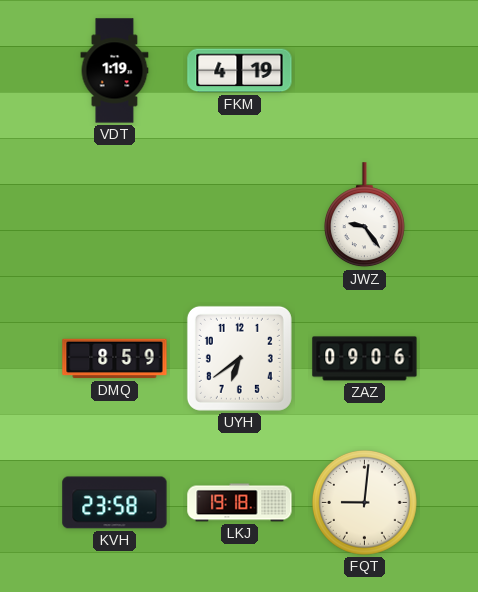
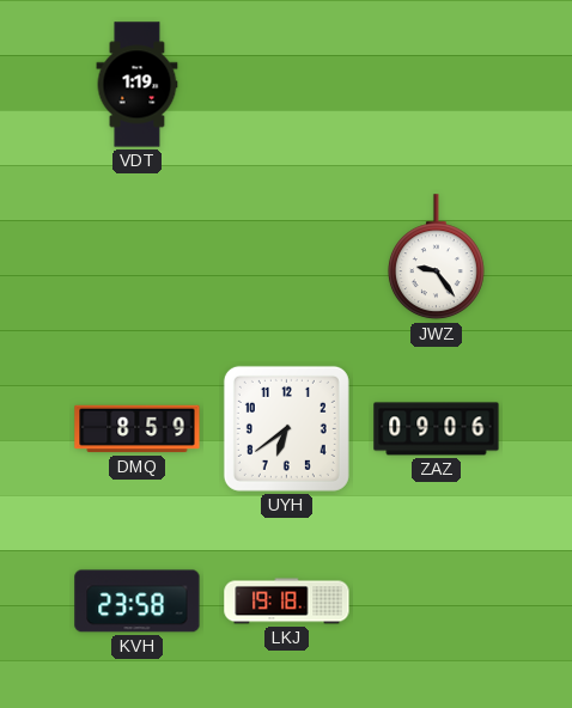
FKM: 4:19 -> none
FQT: 9:01 -> none
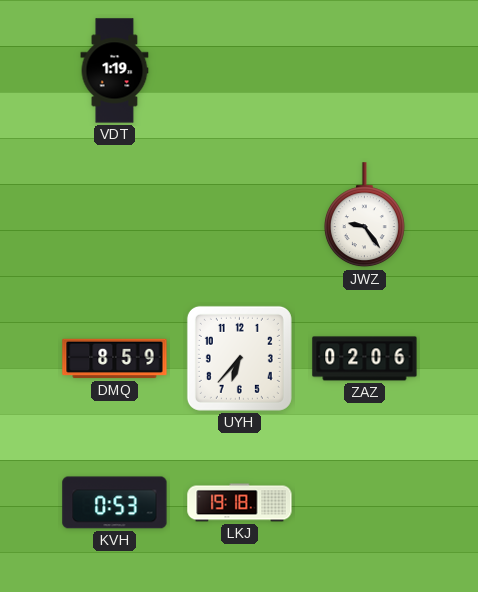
UYH: 6:39 -> 6:37
ZAZ: 09:06 -> 02:06
KVH: 23:58 -> 0:53
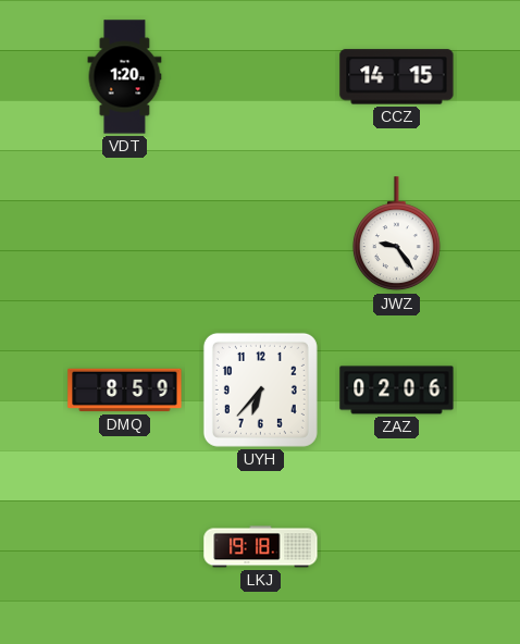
VDT: 1:19 -> 1:20
CCZ: none -> 14:15
KVH: 0:53 -> none
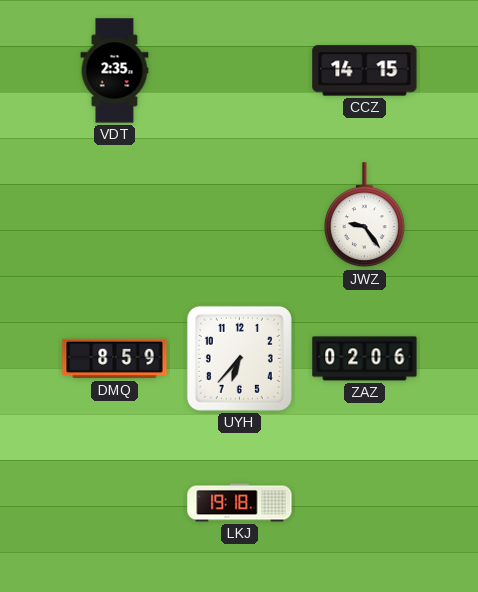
VDT: 1:20 -> 2:35
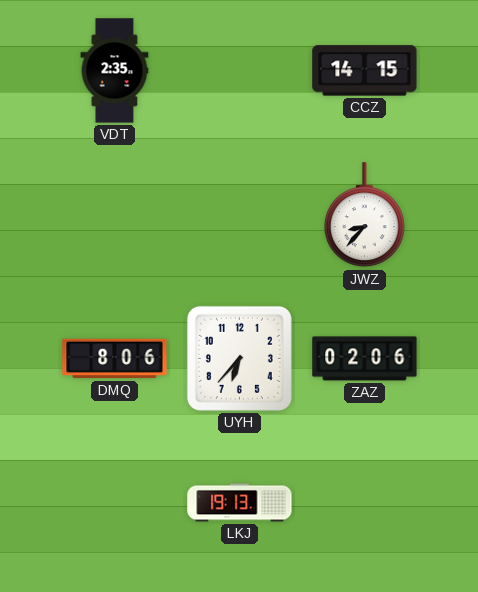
JWZ: 9:24 -> 8:37
DMQ: 8:59 -> 8:06
LKJ: 19:18 -> 19:13
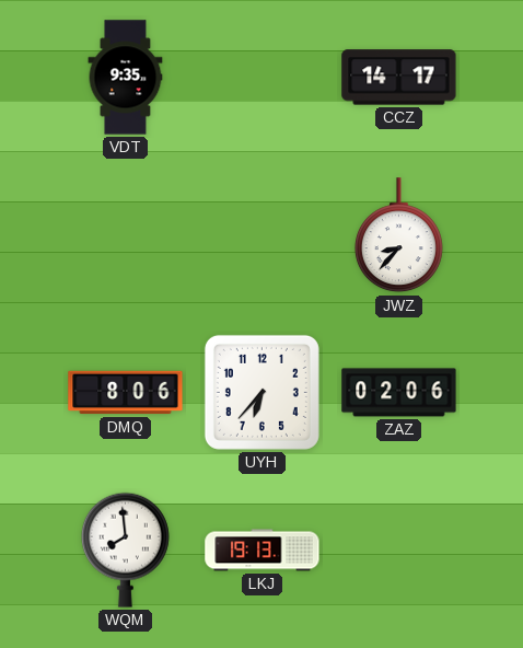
VDT: 2:35 -> 9:35
CCZ: 14:15 -> 14:17
WQM: none -> 7:59
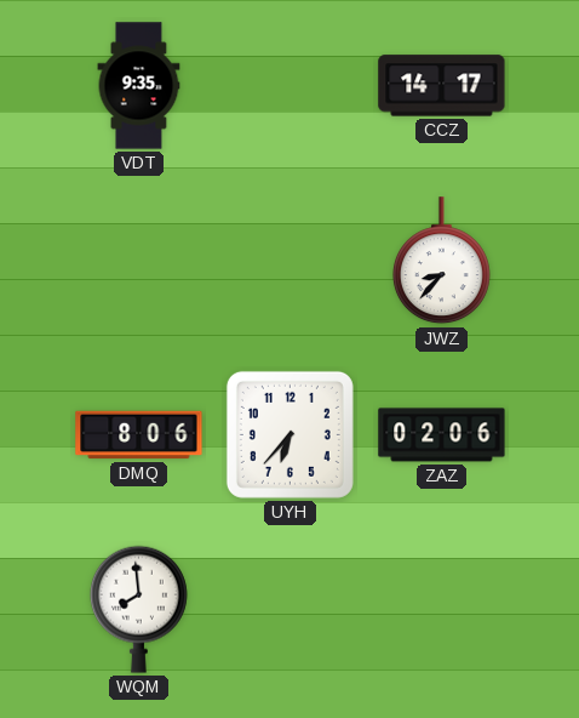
LKJ: 19:13 -> none
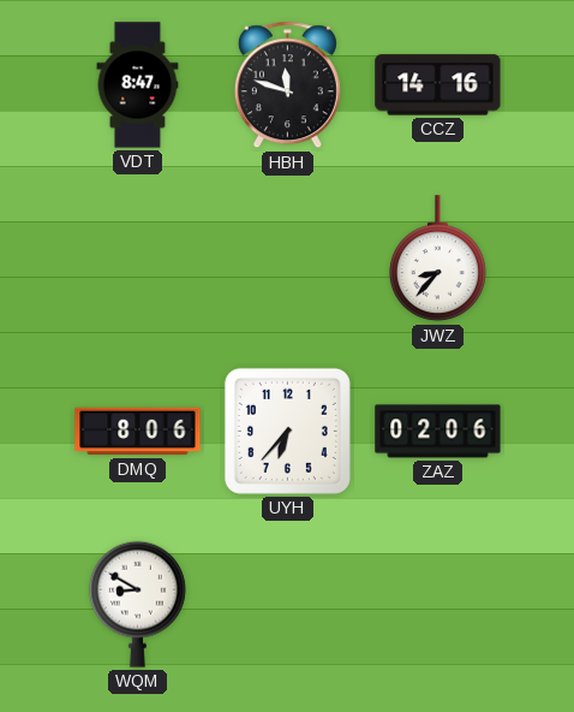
VDT: 9:35 -> 8:47
HBH: none -> 11:48
CCZ: 14:17 -> 14:16
WQM: 7:59 -> 8:50
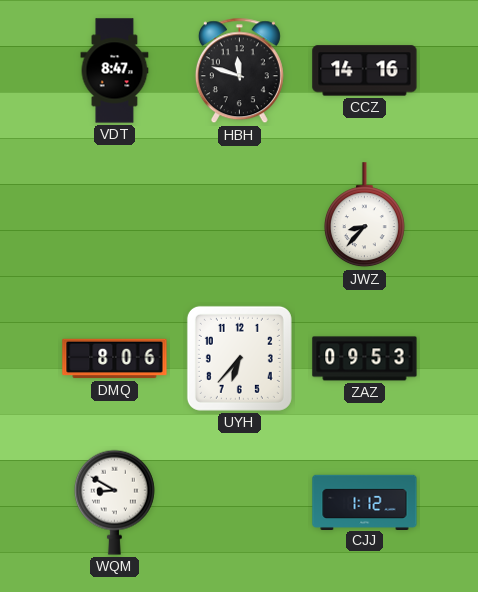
ZAZ: 02:06 -> 09:53
CJJ: none -> 1:12
